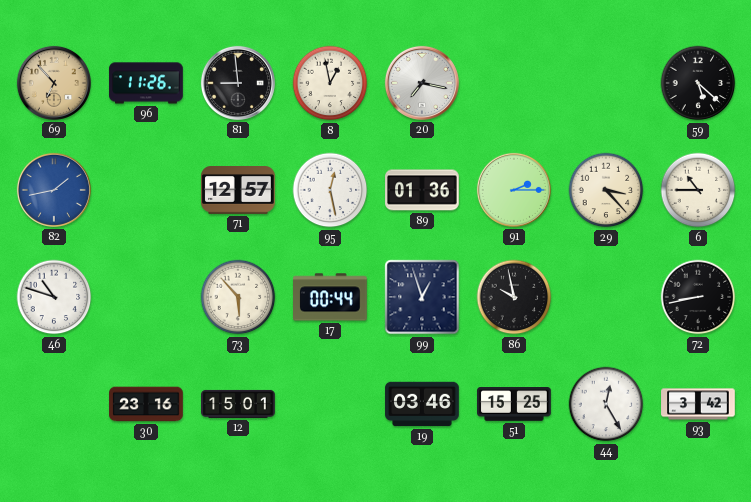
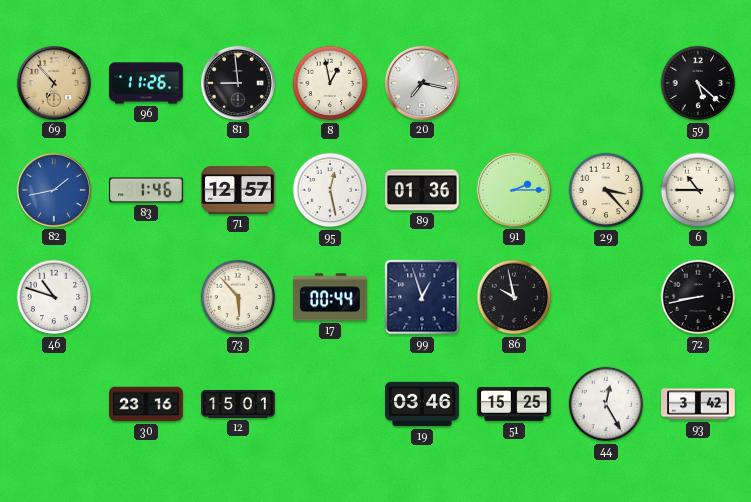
83: none -> 1:46
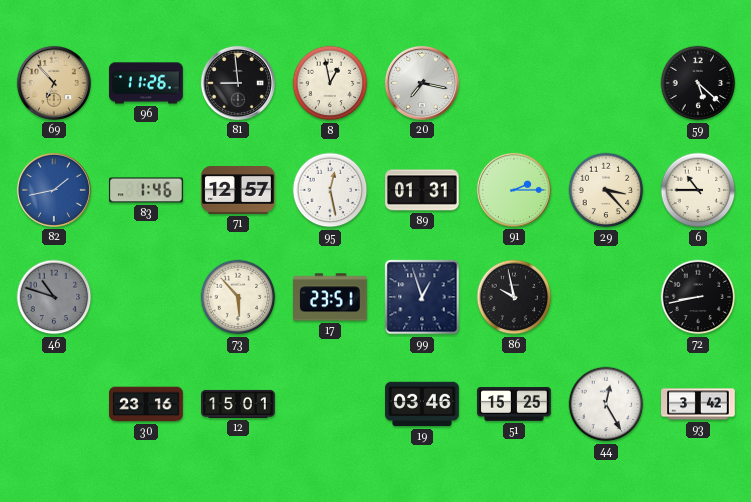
89: 01:36 -> 01:31
46 dial: white -> grey
17: 00:44 -> 23:51
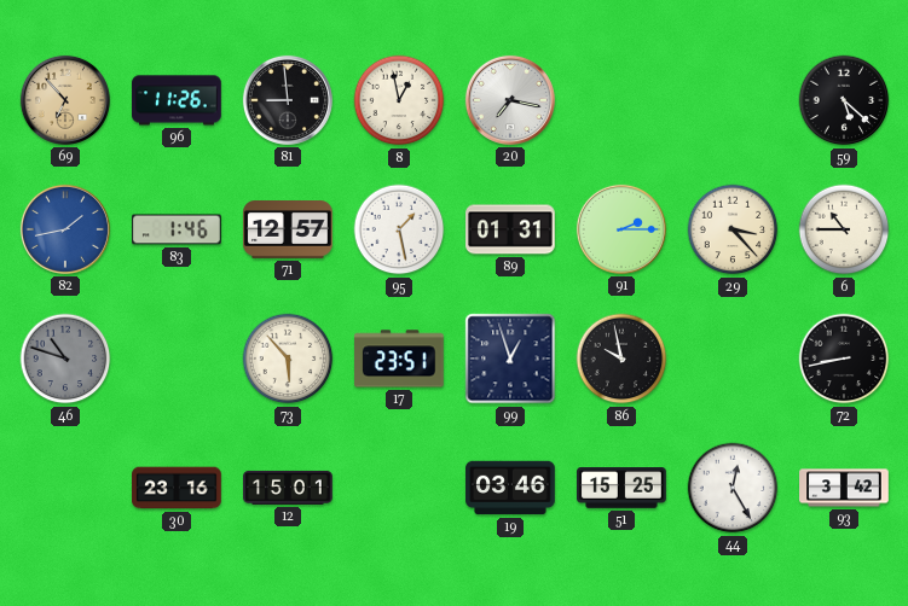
95: 12:28 -> 1:28
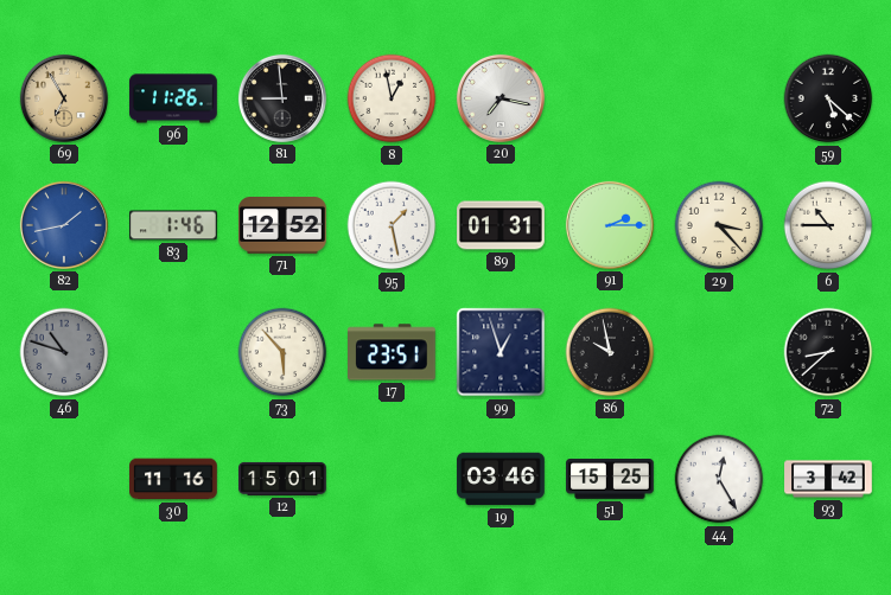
69: 6:53 -> 6:55
71: 12:57 -> 12:52
72: 8:43 -> 8:38
30: 23:16 -> 11:16
